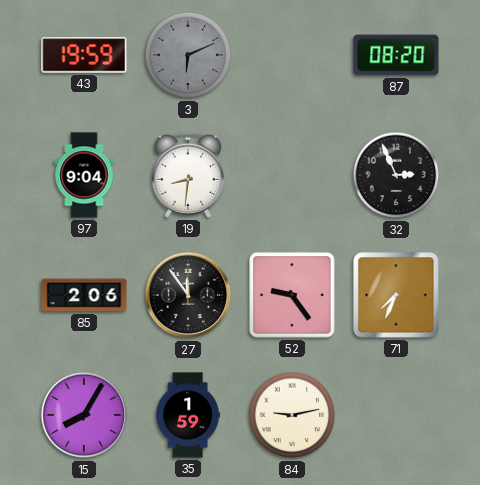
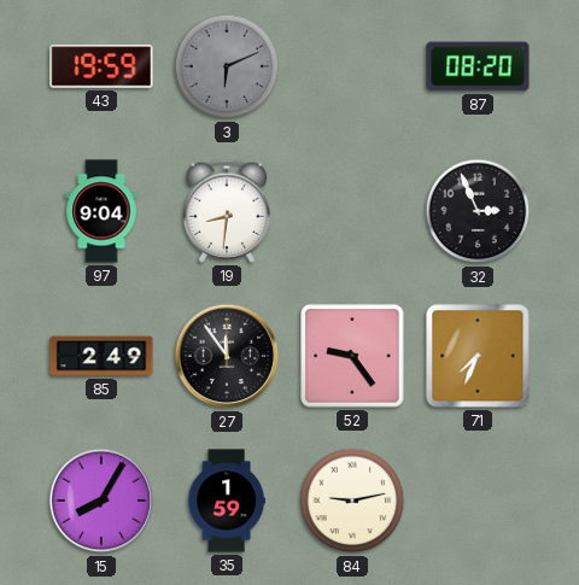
85: 2:06 -> 2:49
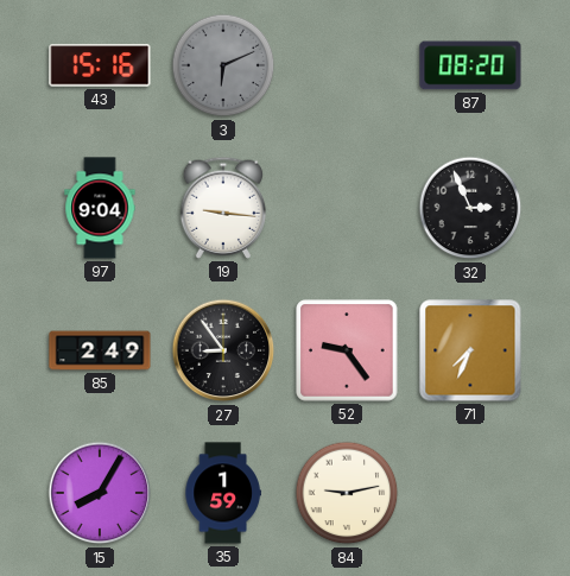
43: 19:59 -> 15:16
19: 8:31 -> 9:16
27: 11:54 -> 8:54
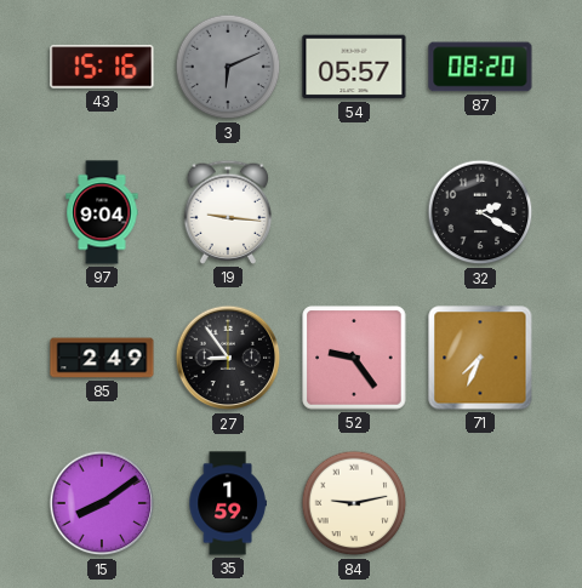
54: none -> 05:57
32: 2:56 -> 2:20
15: 8:05 -> 8:09
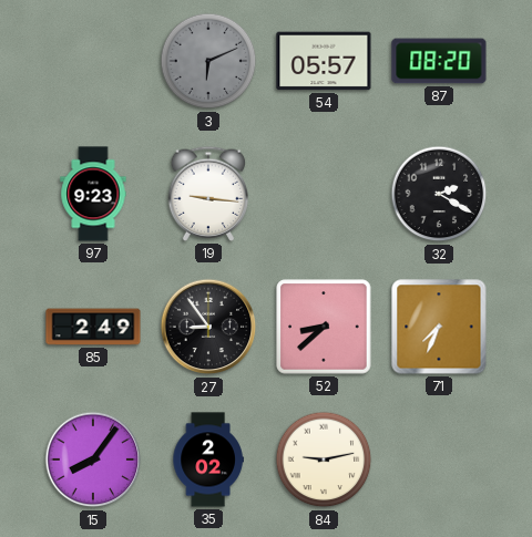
43: 15:16 -> none
97: 9:04 -> 9:23
52: 9:24 -> 8:38
15: 8:09 -> 8:06
35: 1:59 -> 2:02
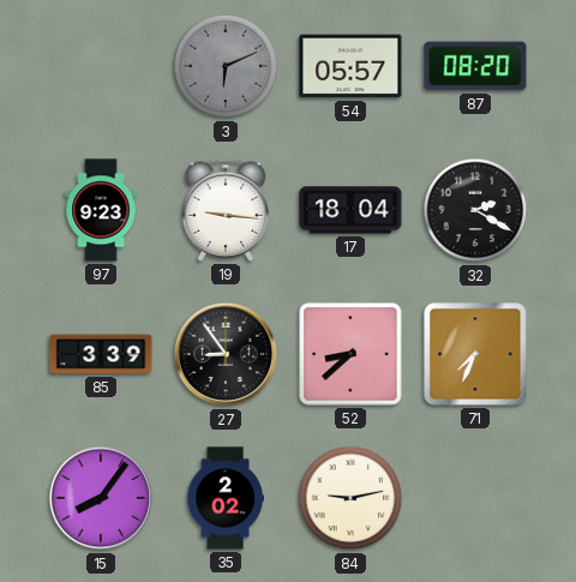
17: none -> 18:04
85: 2:49 -> 3:39
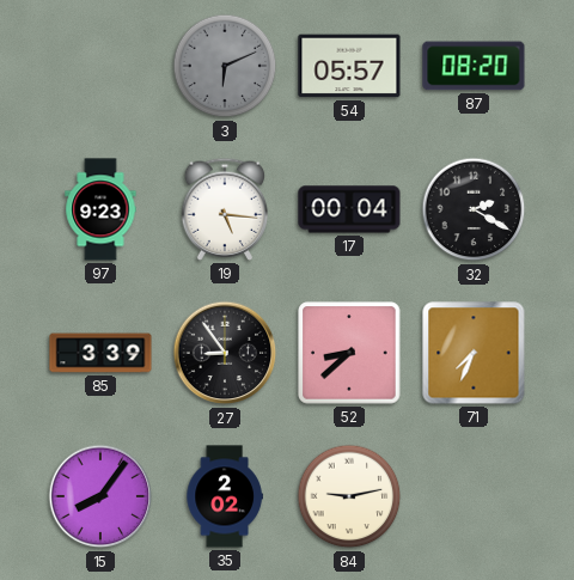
19: 9:16 -> 5:16
17: 18:04 -> 00:04
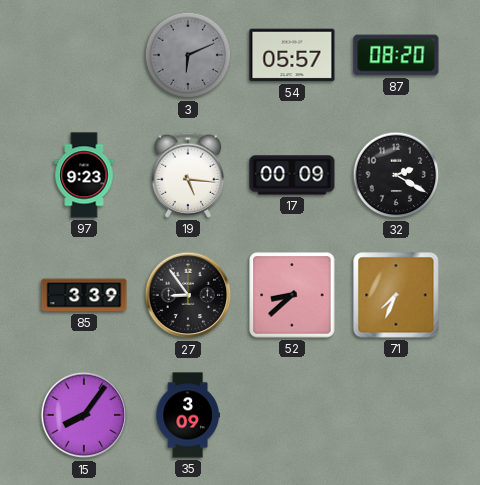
17: 00:04 -> 00:09
35: 2:02 -> 3:09
84: 9:13 -> none
